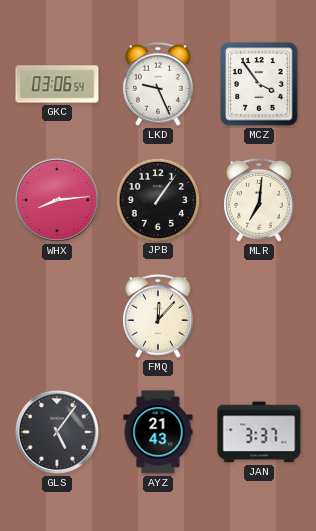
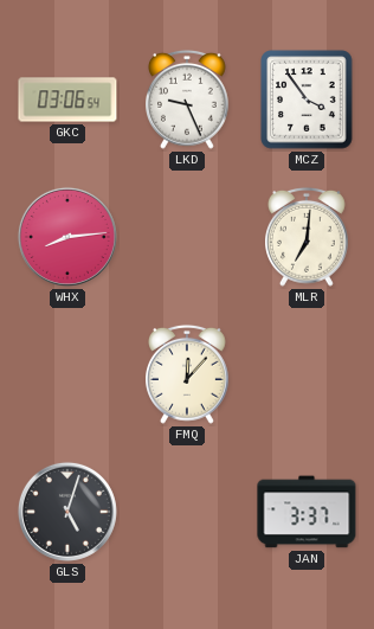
JPB: 1:06 -> none
GLS: 5:06 -> 5:03
AYZ: 21:43 -> none
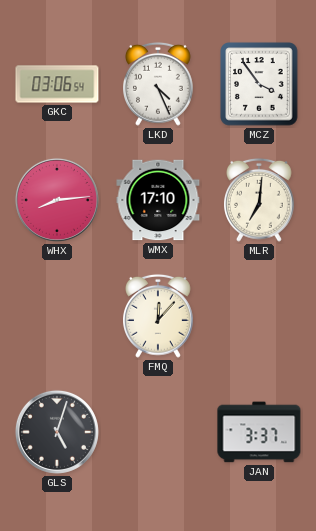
LKD: 9:26 -> 4:26
WMX: none -> 17:10
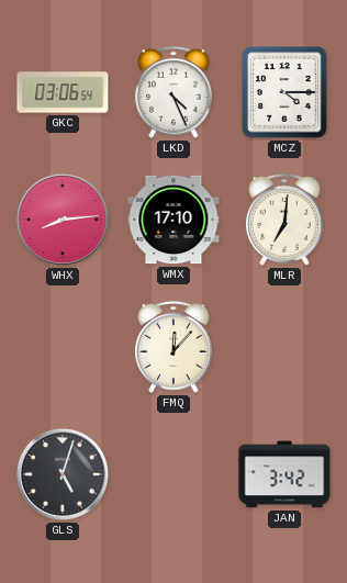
MCZ: 3:54 -> 4:15
JAN: 3:37 -> 3:42
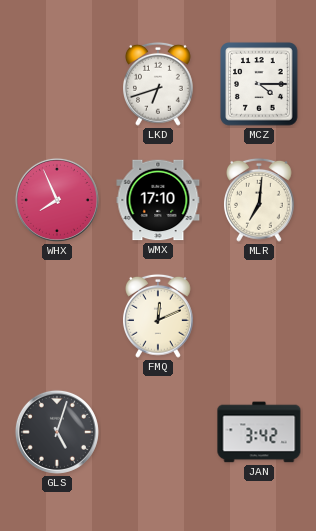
GKC: 03:06 -> none
LKD: 4:26 -> 6:42
WHX: 8:14 -> 7:56
FMQ: 12:07 -> 12:11
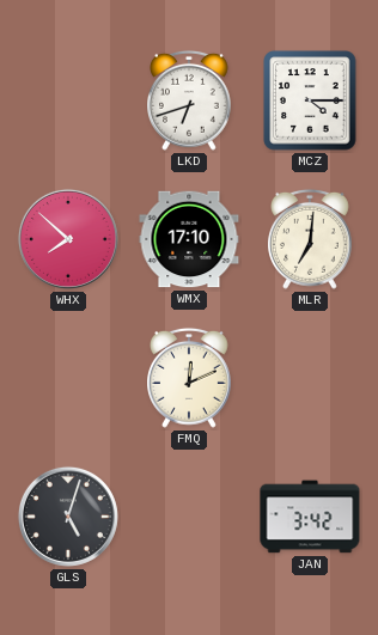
WHX: 7:56 -> 7:52
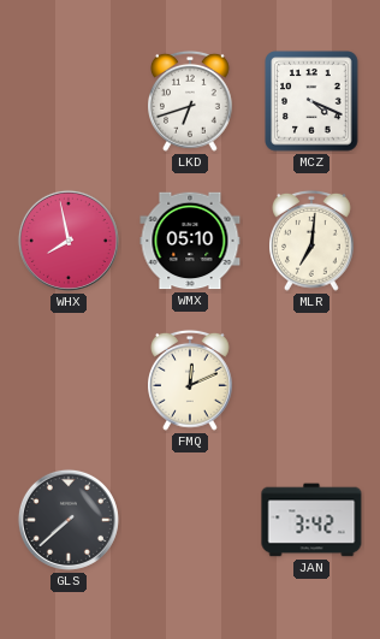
MCZ: 4:15 -> 4:19
WHX: 7:52 -> 7:58
WMX: 17:10 -> 05:10
GLS: 5:03 -> 7:38
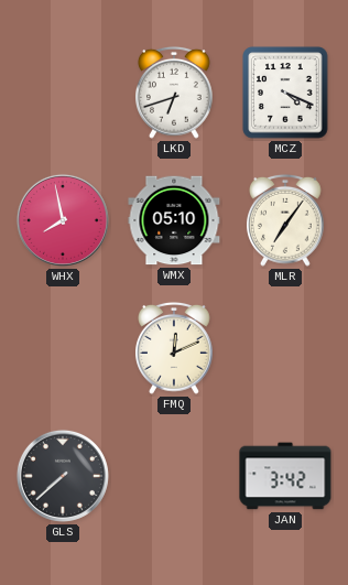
MLR: 7:01 -> 7:06
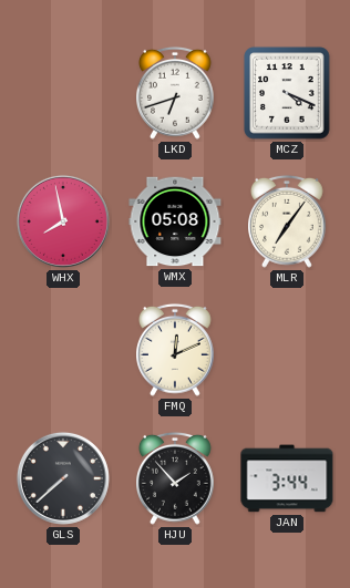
WMX: 05:10 -> 05:08
HJU: none -> 1:53
JAN: 3:42 -> 3:44
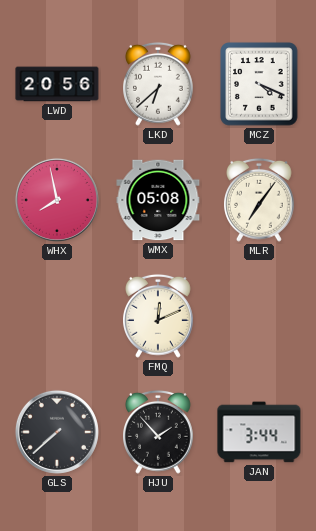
LWD: none -> 20:56
LKD: 6:42 -> 6:38
